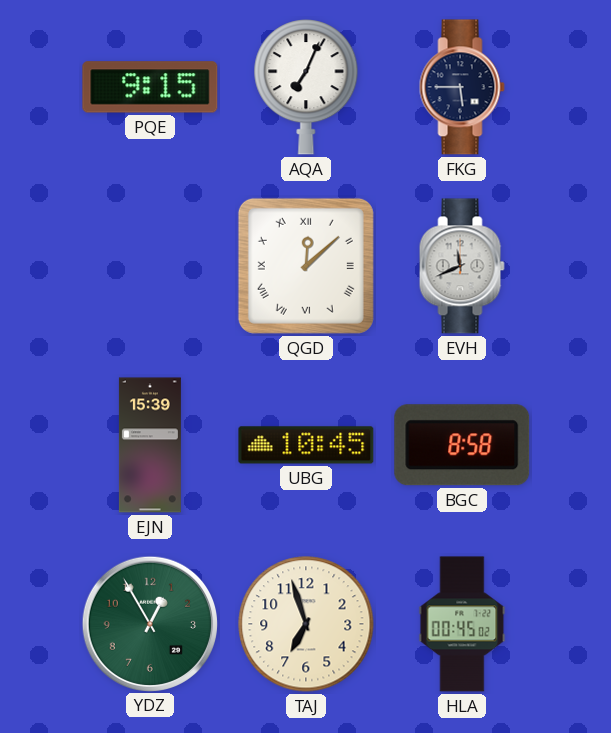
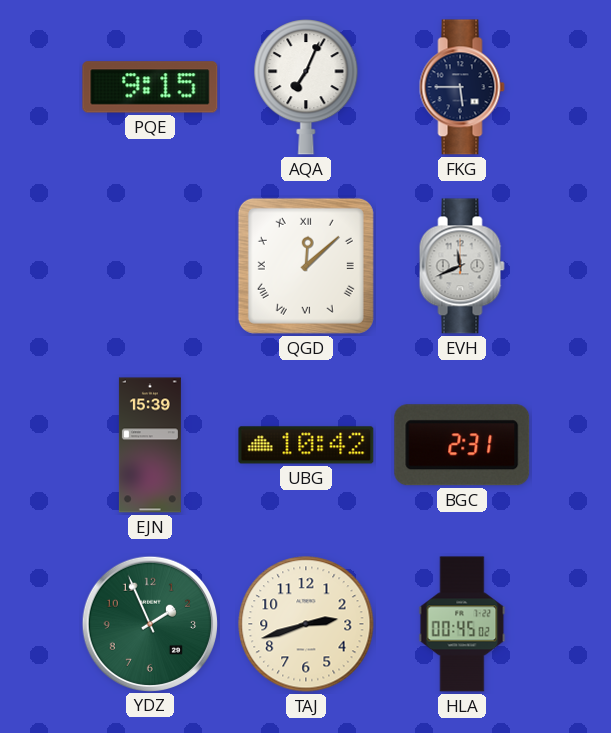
UBG: 10:45 -> 10:42
BGC: 8:58 -> 2:31
YDZ: 12:55 -> 1:56
TAJ: 6:57 -> 2:42
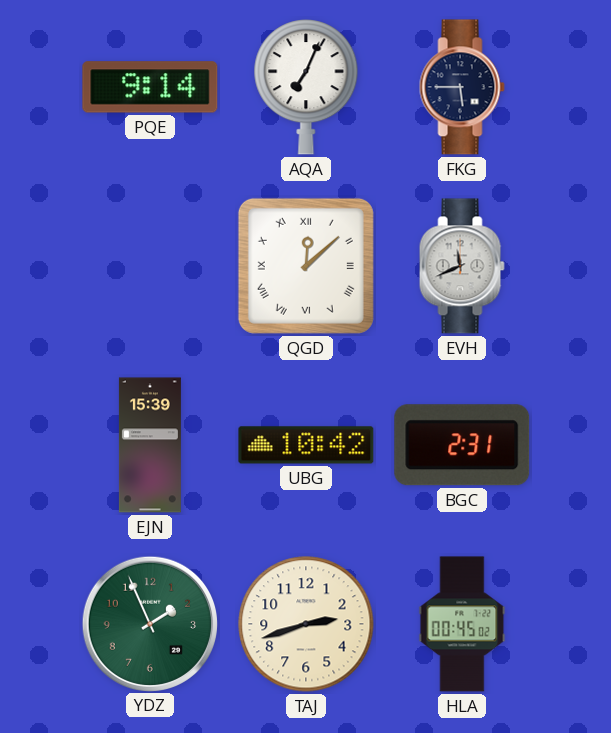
PQE: 9:15 -> 9:14
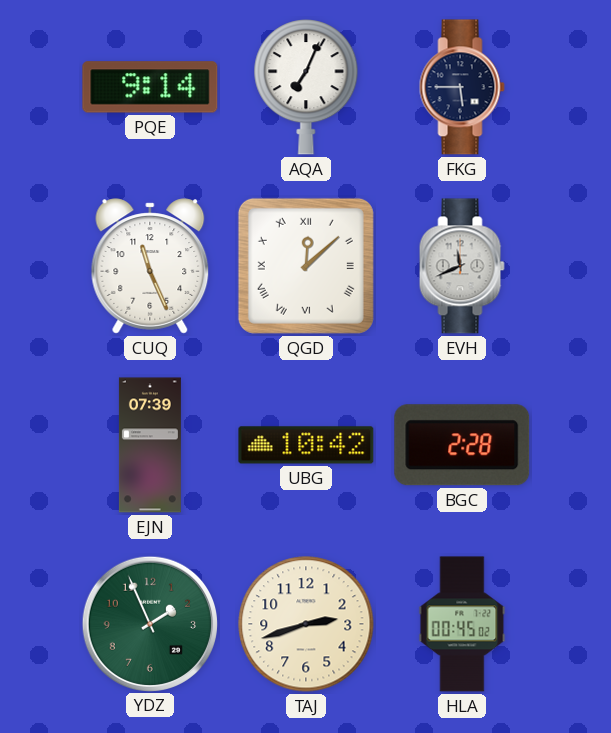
CUQ: none -> 11:26
EJN: 15:39 -> 07:39
BGC: 2:31 -> 2:28
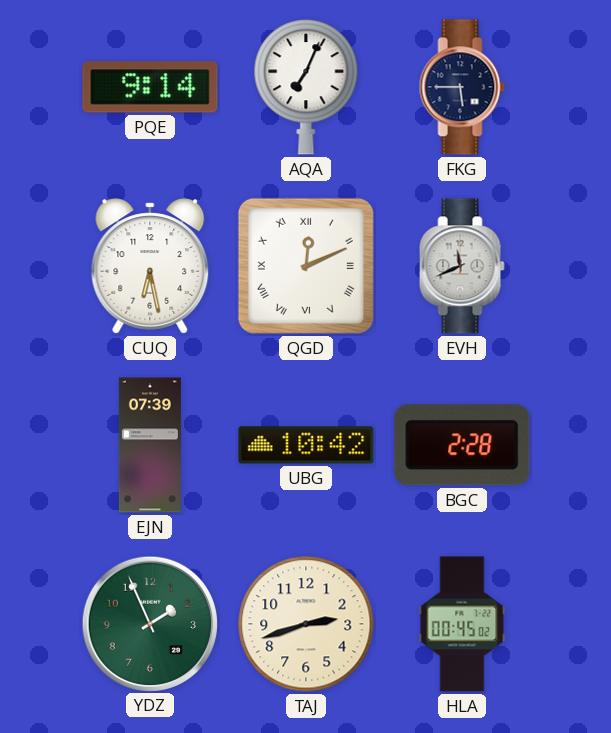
CUQ: 11:26 -> 6:28
QGD: 12:08 -> 12:11
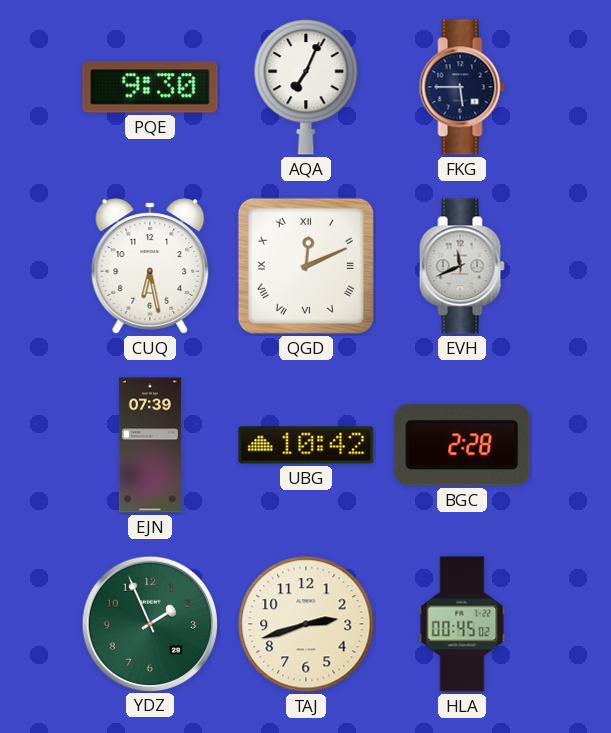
PQE: 9:14 -> 9:30
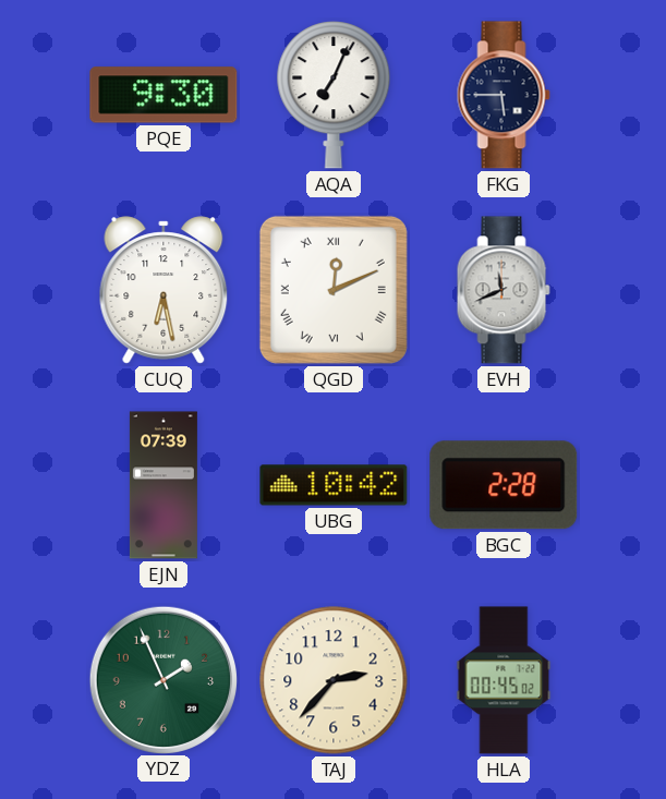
TAJ: 2:42 -> 2:37
